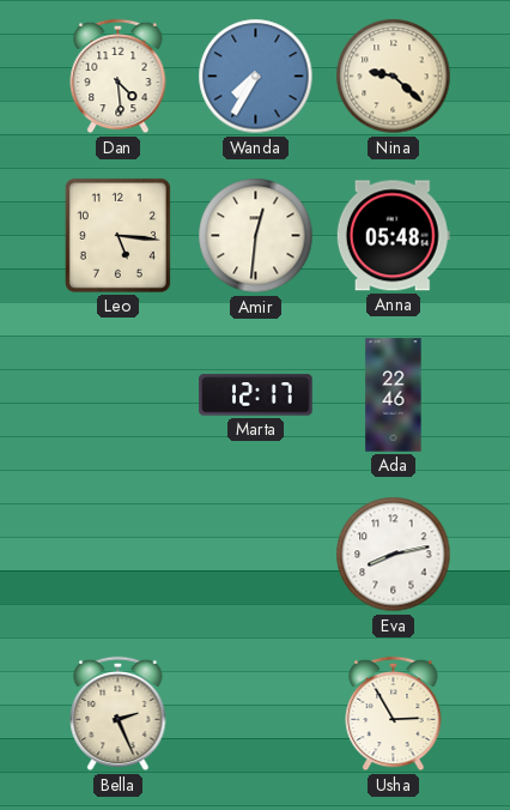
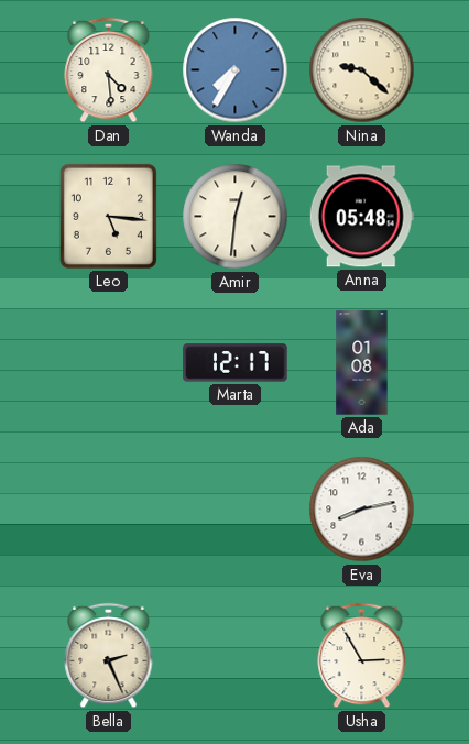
Ada: 22:46 -> 01:08
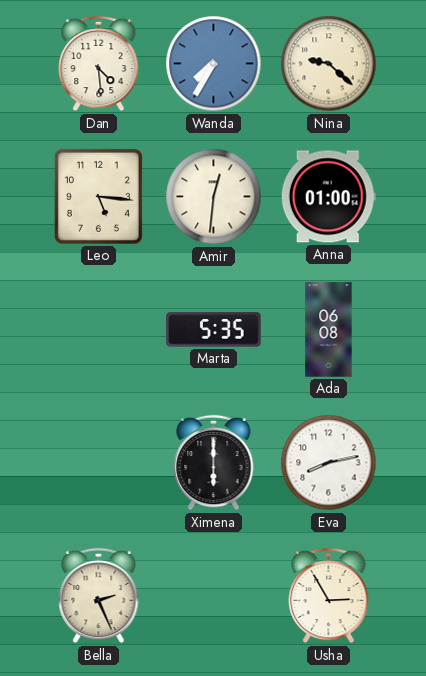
Anna: 05:48 -> 01:00
Marta: 12:17 -> 5:35
Ada: 01:08 -> 06:08
Ximena: none -> 6:00
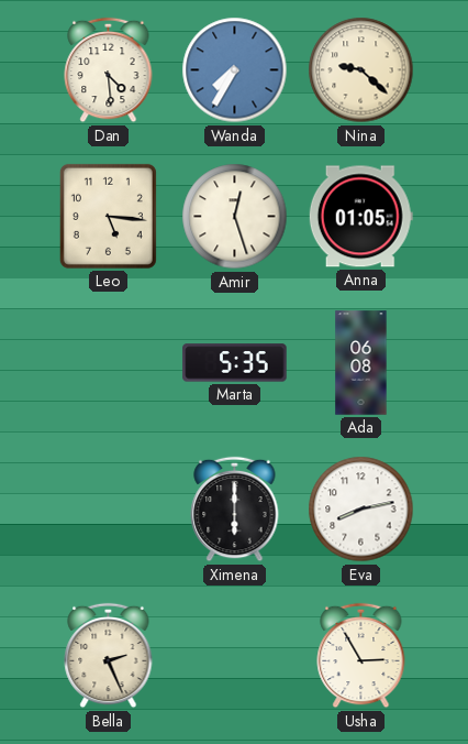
Amir: 12:31 -> 12:27
Anna: 01:00 -> 01:05
